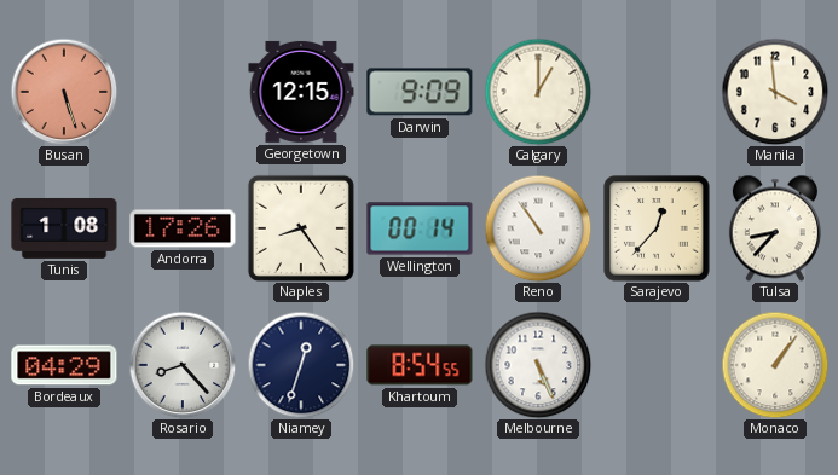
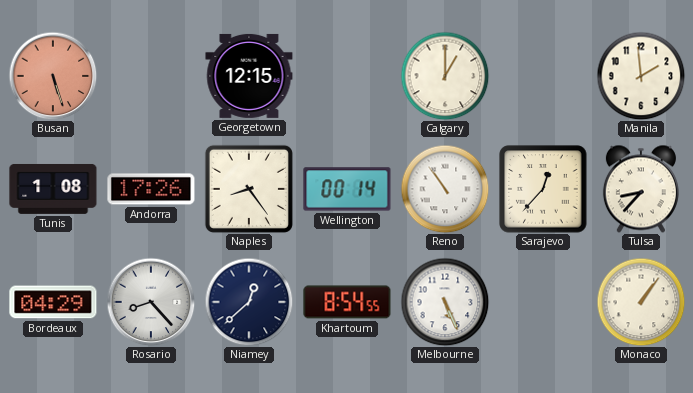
Darwin: 9:09 -> none
Manila: 3:59 -> 1:59
Niamey: 12:33 -> 12:38
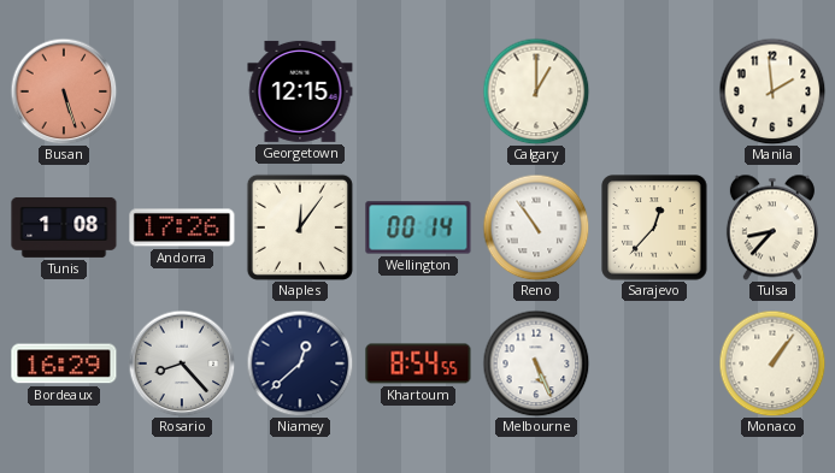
Naples: 8:24 -> 12:06
Bordeaux: 04:29 -> 16:29
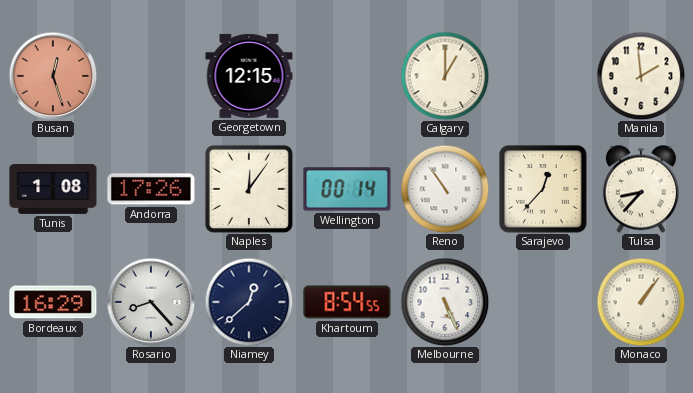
Busan: 5:27 -> 12:27
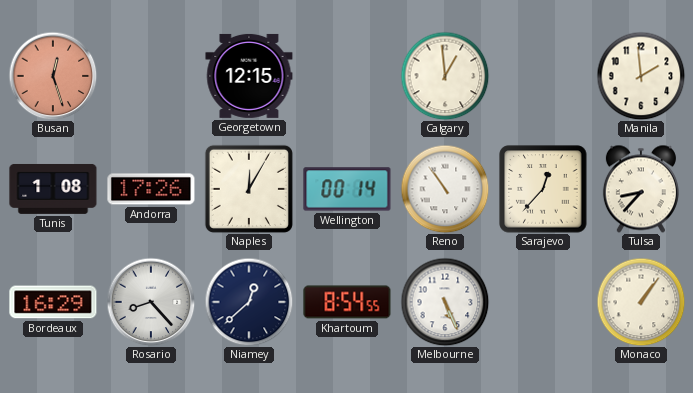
Calgary: 1:00 -> 12:59
Naples: 12:06 -> 12:05
